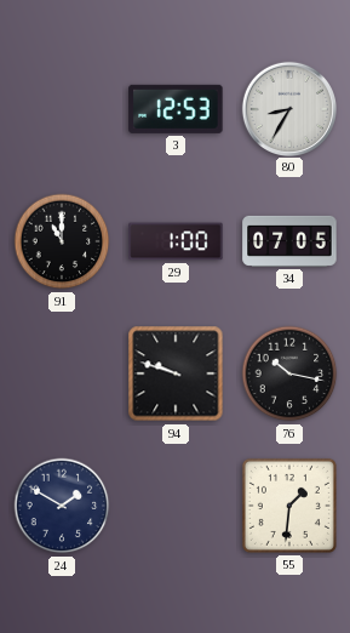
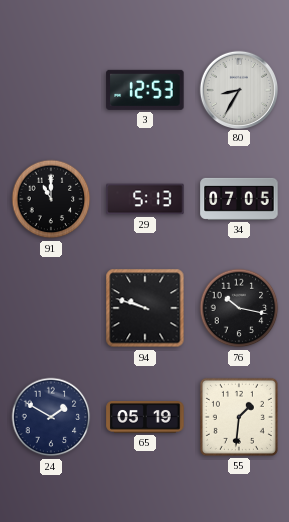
29: 1:00 -> 5:13
65: none -> 05:19
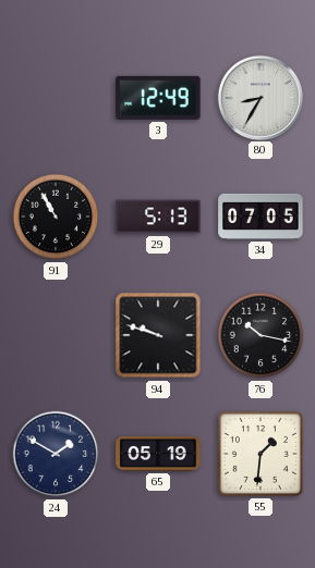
3: 12:53 -> 12:49
91: 11:00 -> 10:55
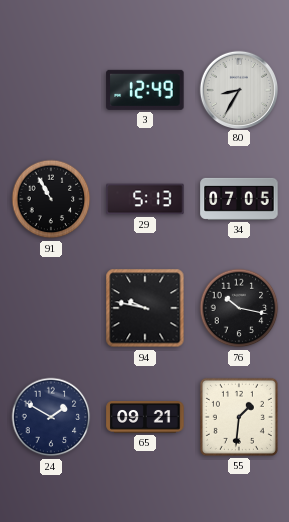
94: 9:48 -> 9:47
65: 05:19 -> 09:21
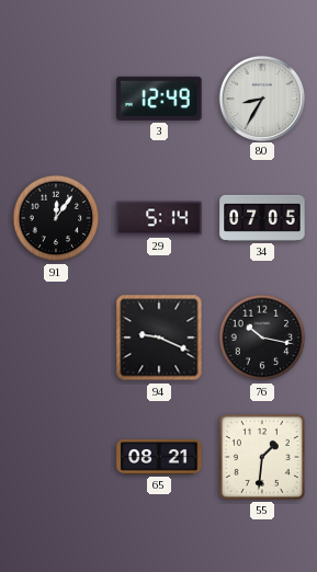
91: 10:55 -> 12:06
29: 5:13 -> 5:14
94: 9:47 -> 9:19
24: 1:50 -> none
65: 09:21 -> 08:21
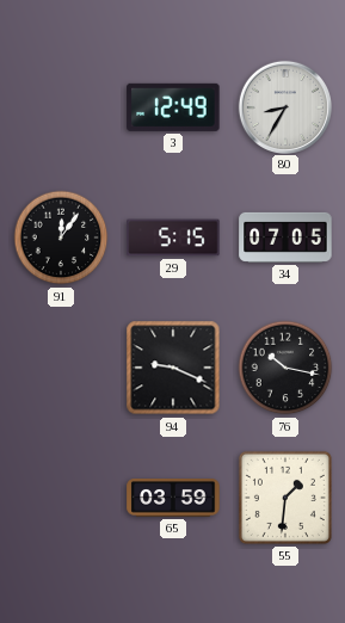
29: 5:14 -> 5:15
65: 08:21 -> 03:59
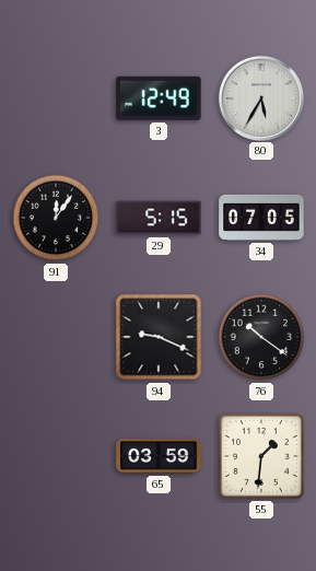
80: 8:35 -> 5:35
76: 10:17 -> 10:21
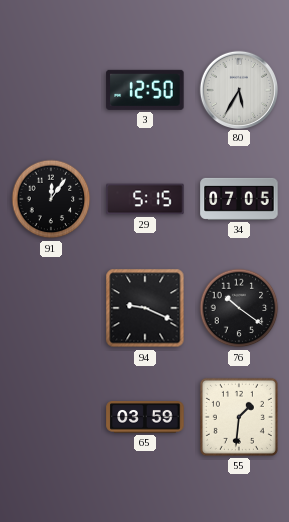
3: 12:49 -> 12:50
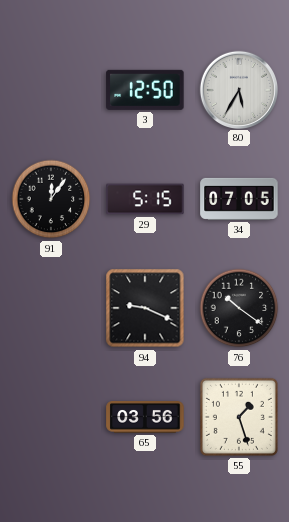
65: 03:59 -> 03:56
55: 1:31 -> 1:27
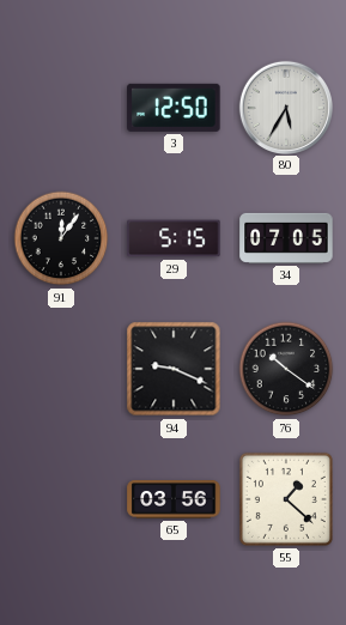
55: 1:27 -> 1:22
